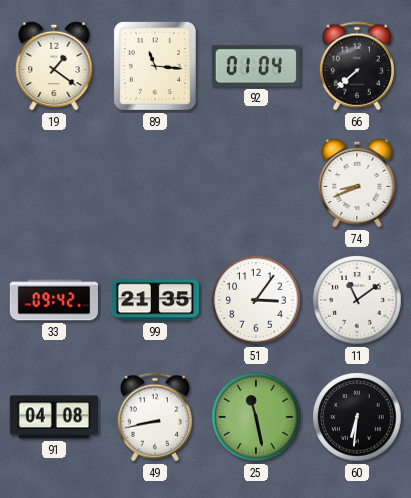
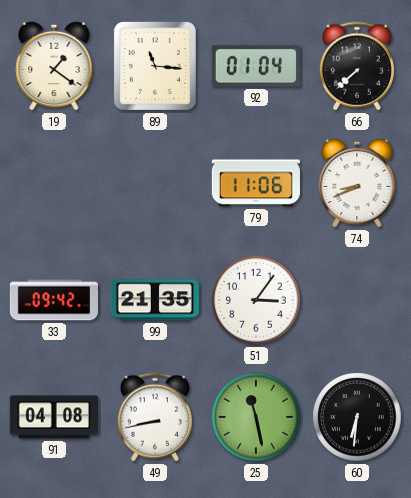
79: none -> 11:06
11: 11:09 -> none
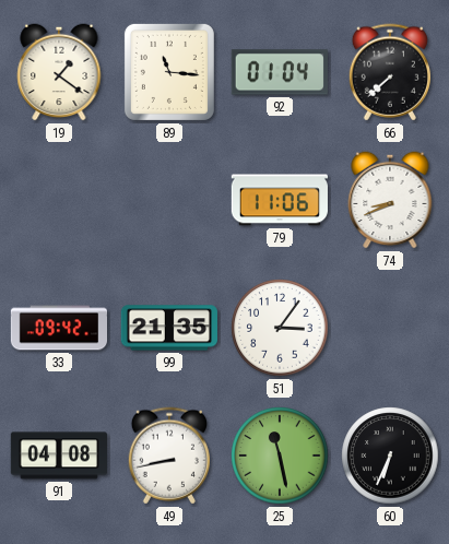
60: 6:31 -> 6:34
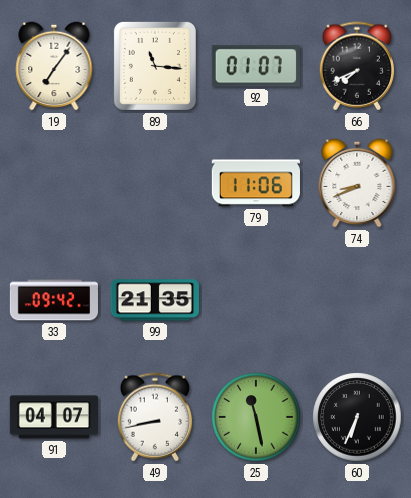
19: 1:21 -> 7:06
92: 01:04 -> 01:07
66: 7:38 -> 7:41
51: 3:06 -> none
91: 04:08 -> 04:07
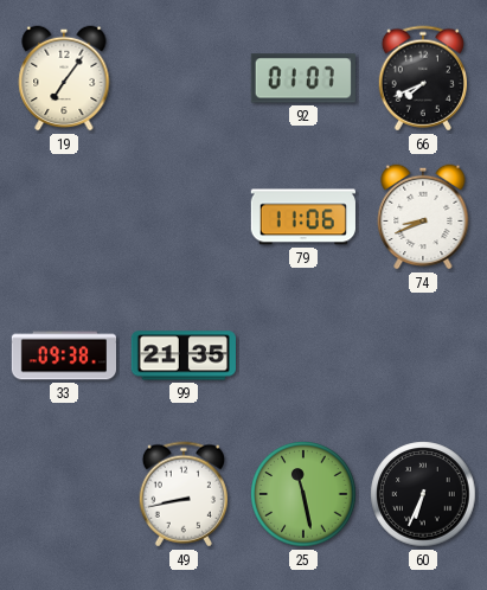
89: 11:16 -> none
33: 09:42 -> 09:38
91: 04:07 -> none
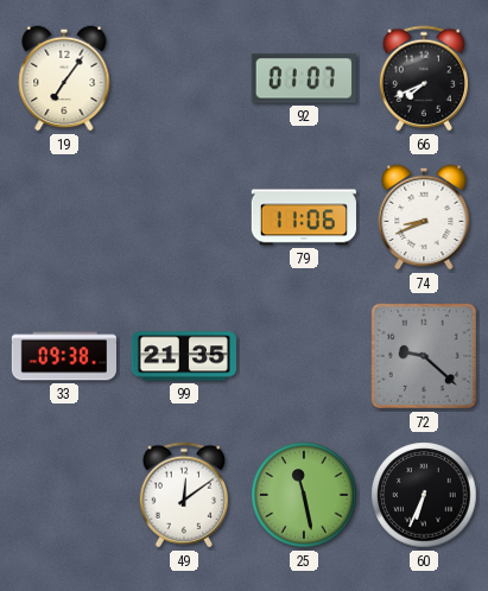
72: none -> 9:22
49: 8:43 -> 12:09
